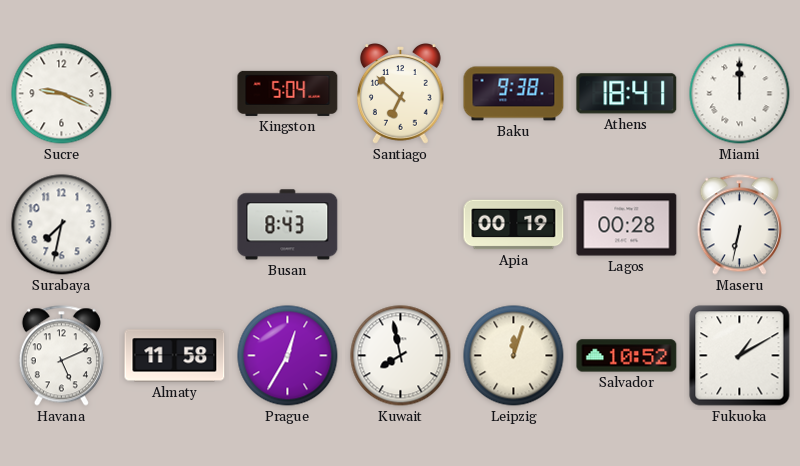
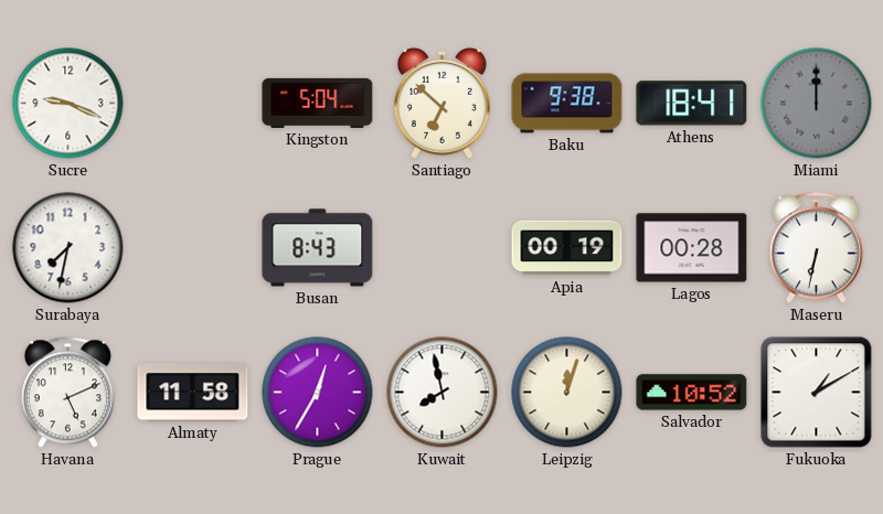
Miami dial: white -> grey
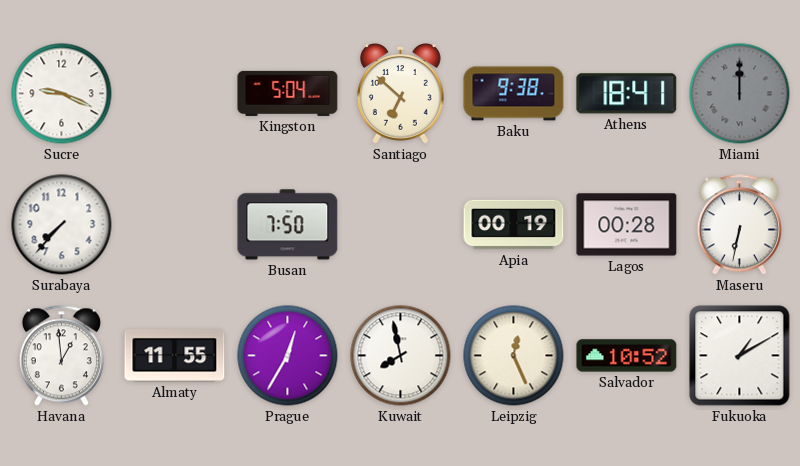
Surabaya: 7:32 -> 7:37
Busan: 8:43 -> 7:50
Havana: 5:11 -> 12:59
Almaty: 11:58 -> 11:55
Leipzig: 12:03 -> 12:26
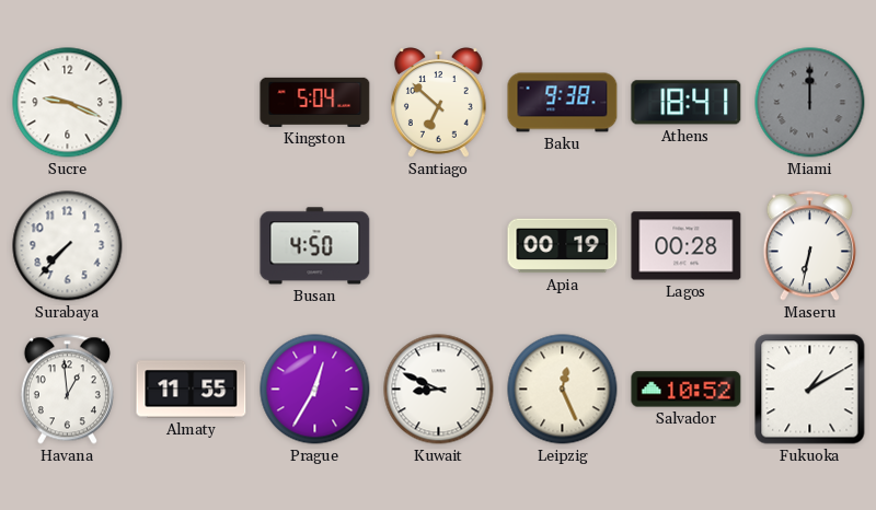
Busan: 7:50 -> 4:50
Kuwait: 7:58 -> 8:49
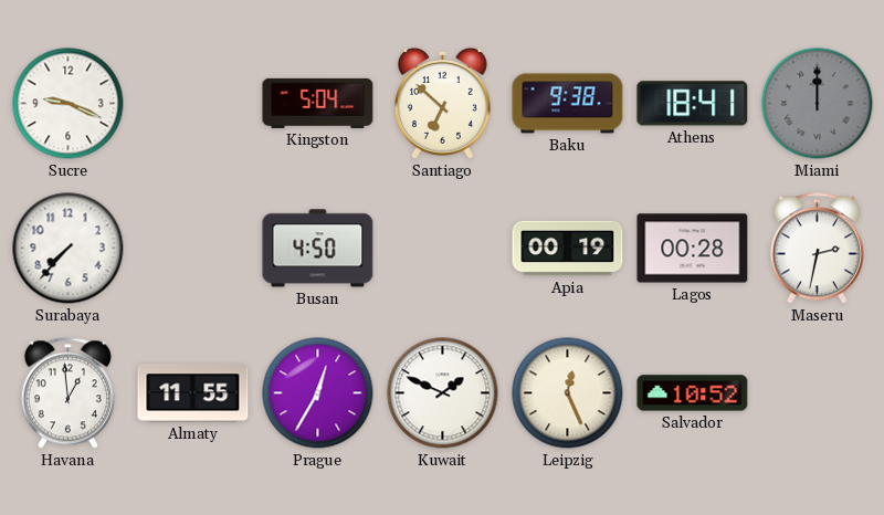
Maseru: 6:32 -> 2:32
Kuwait: 8:49 -> 1:49
Fukuoka: 1:10 -> none
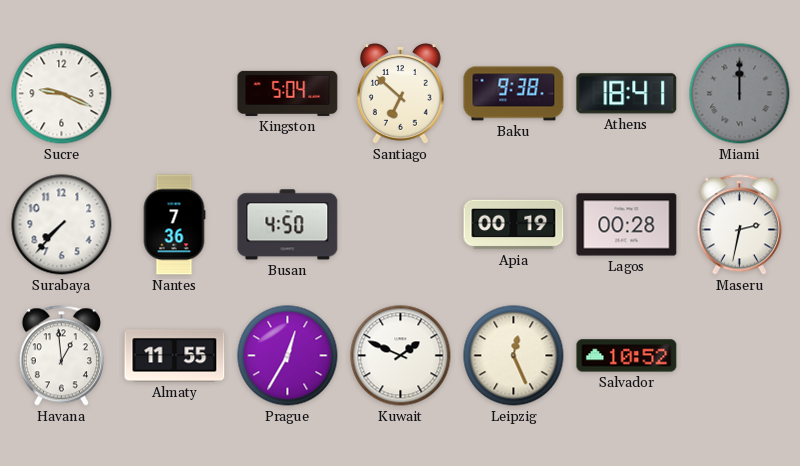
Nantes: none -> 7:36
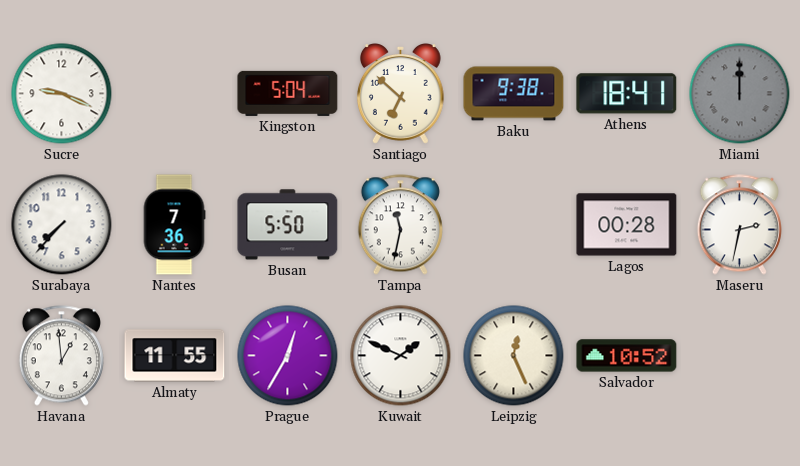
Busan: 4:50 -> 5:50
Tampa: none -> 11:32
Apia: 00:19 -> none
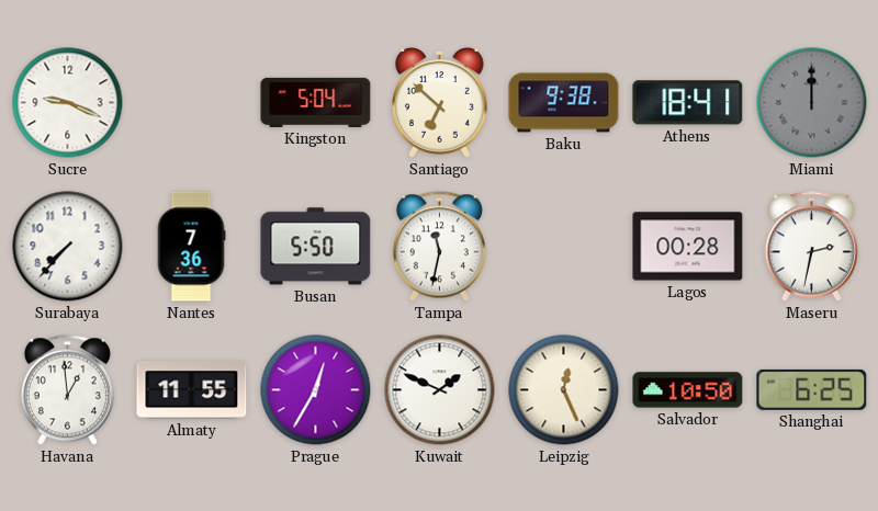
Salvador: 10:52 -> 10:50
Shanghai: none -> 6:25
